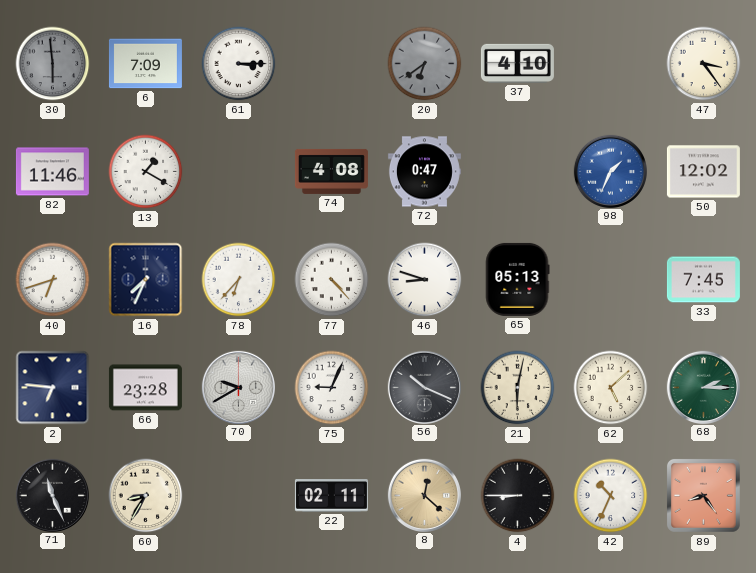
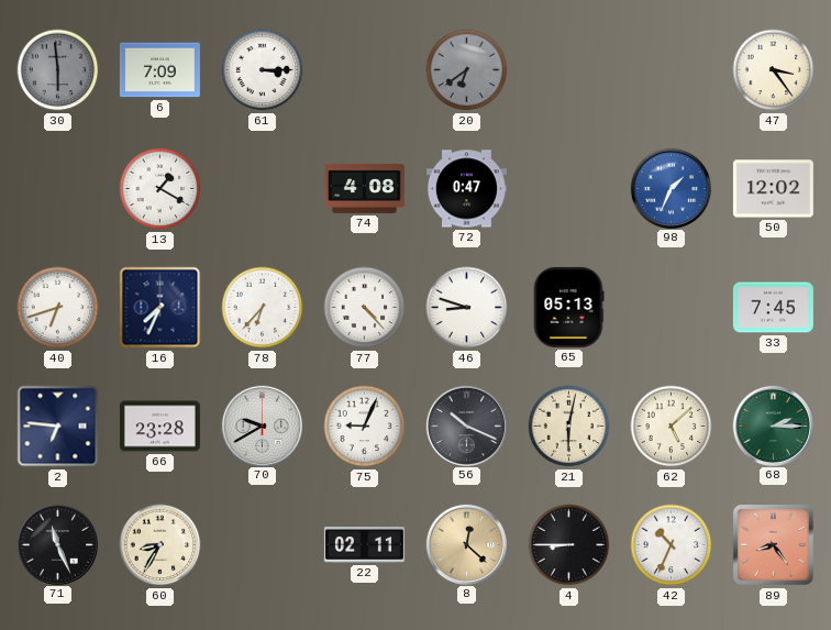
37: 4:10 -> none
82: 11:46 -> none
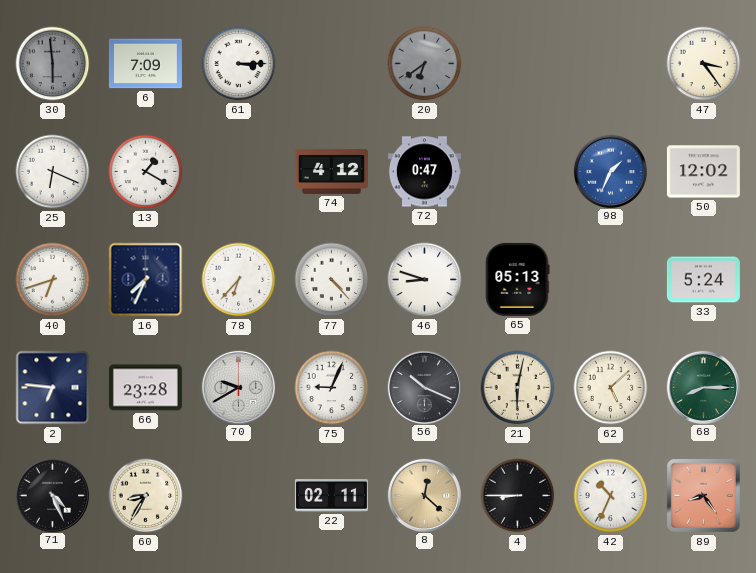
25: none -> 6:19
74: 4:08 -> 4:12
33: 7:45 -> 5:24
68: 2:15 -> 8:15
71: 11:26 -> 4:26
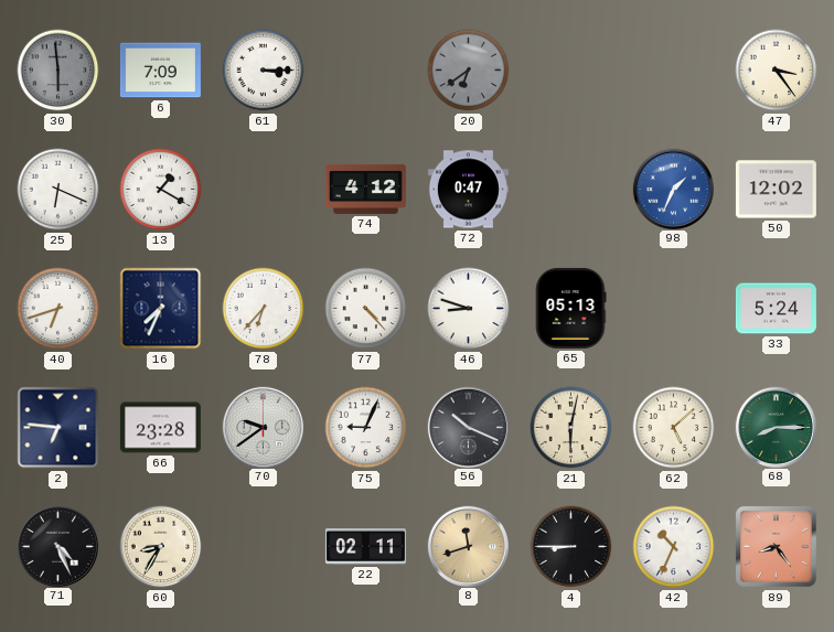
70: 9:40 -> 9:39
8: 12:22 -> 11:42
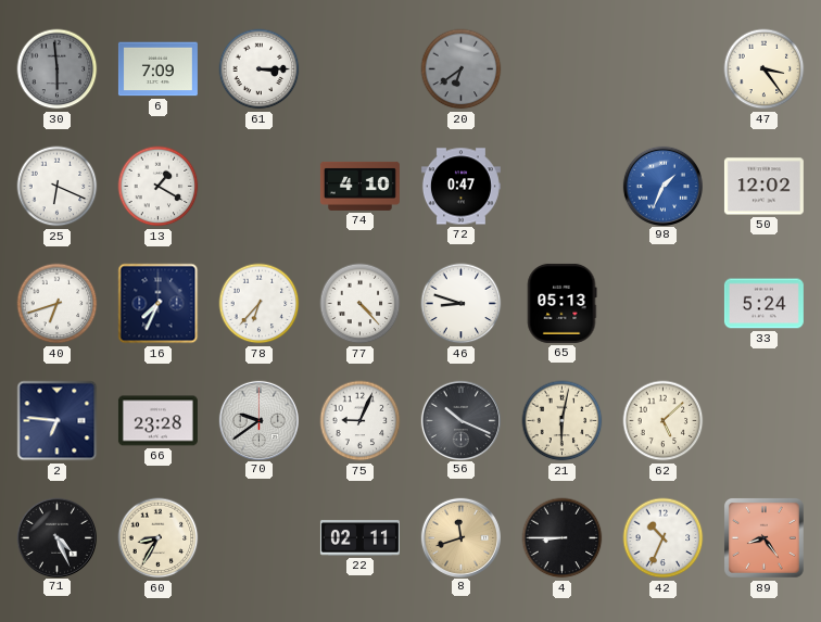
74: 4:12 -> 4:10
68: 8:15 -> none
